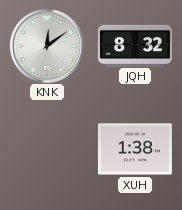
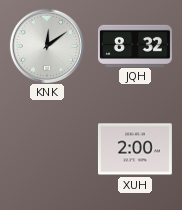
XUH: 1:38 -> 2:00
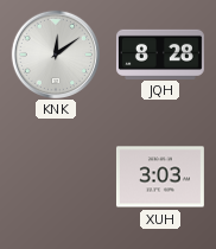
JQH: 8:32 -> 8:28
XUH: 2:00 -> 3:03
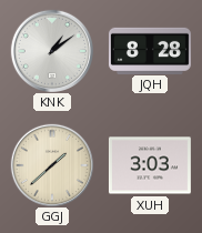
KNK: 12:09 -> 1:09
GGJ: none -> 1:38
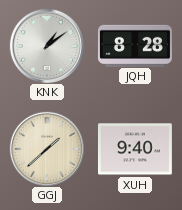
XUH: 3:03 -> 9:40
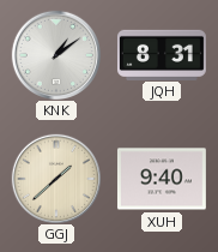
JQH: 8:28 -> 8:31
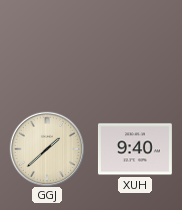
KNK: 1:09 -> none
JQH: 8:31 -> none
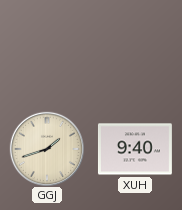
GGJ: 1:38 -> 1:42
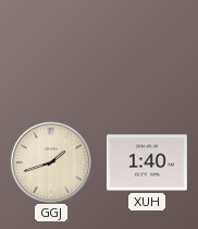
XUH: 9:40 -> 1:40
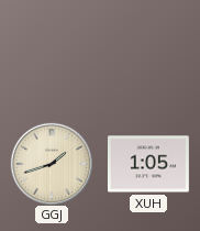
XUH: 1:40 -> 1:05
